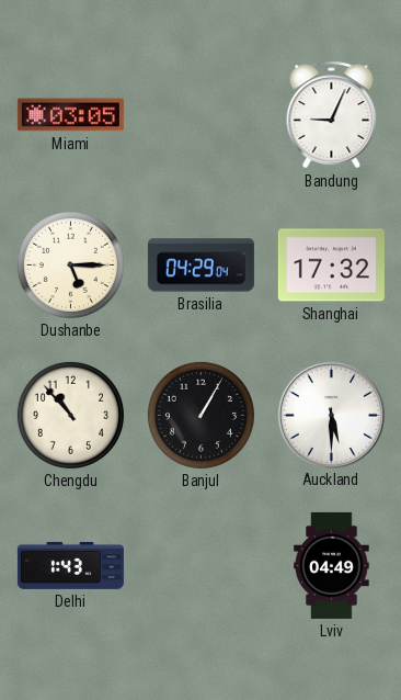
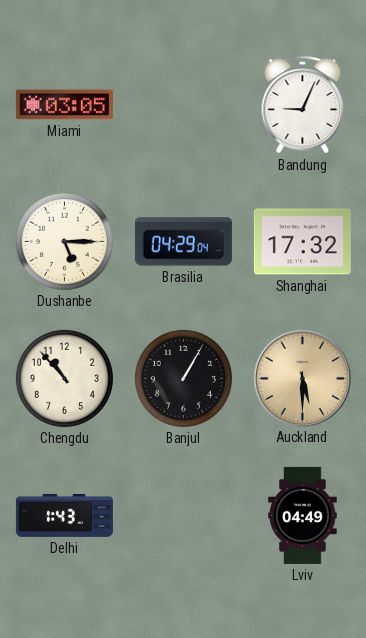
Auckland dial: white -> champagne
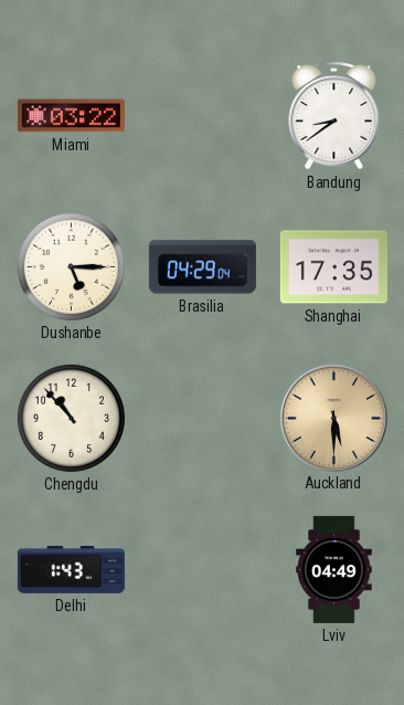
Miami: 03:05 -> 03:22
Bandung: 9:04 -> 8:39
Shanghai: 17:32 -> 17:35
Banjul: 1:05 -> none
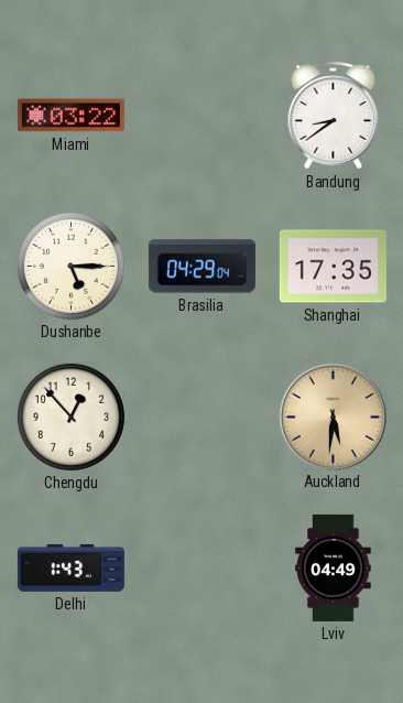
Chengdu: 10:53 -> 12:53
Auckland: 5:30 -> 5:31
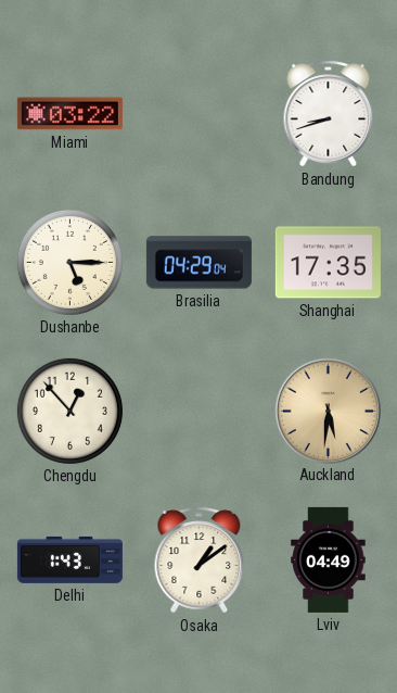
Bandung: 8:39 -> 8:42
Osaka: none -> 1:09
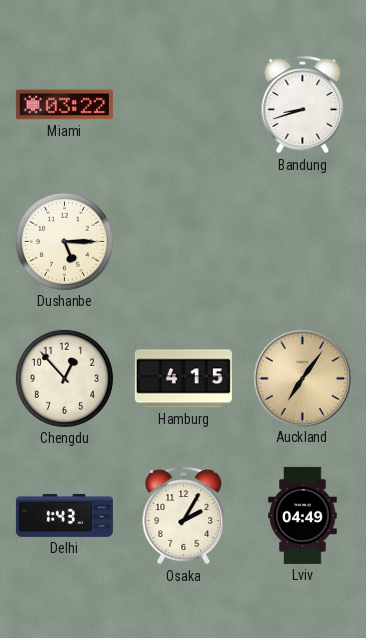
Brasilia: 04:29 -> none
Shanghai: 17:35 -> none
Hamburg: none -> 4:15
Auckland: 5:31 -> 7:06
Osaka: 1:09 -> 2:05
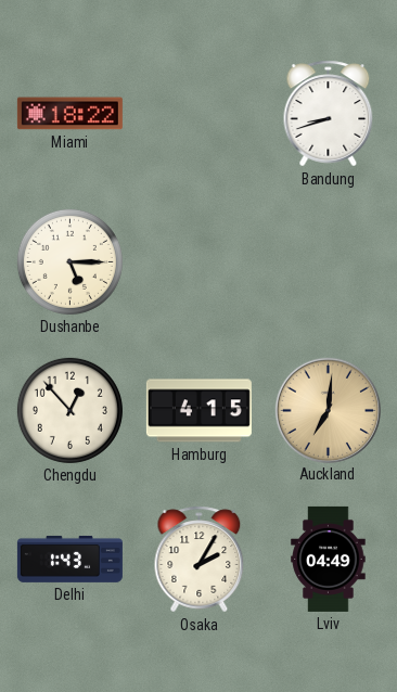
Miami: 03:22 -> 18:22
Auckland: 7:06 -> 7:01
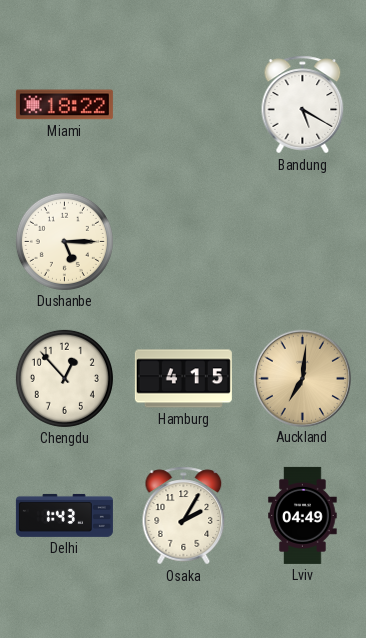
Bandung: 8:42 -> 5:20
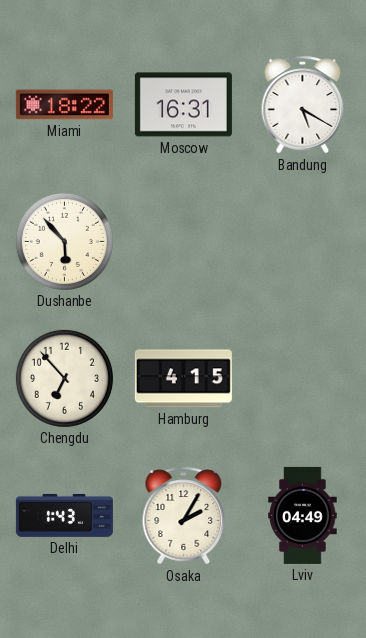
Moscow: none -> 16:31
Dushanbe: 5:15 -> 5:53
Chengdu: 12:53 -> 6:53
Auckland: 7:01 -> none
